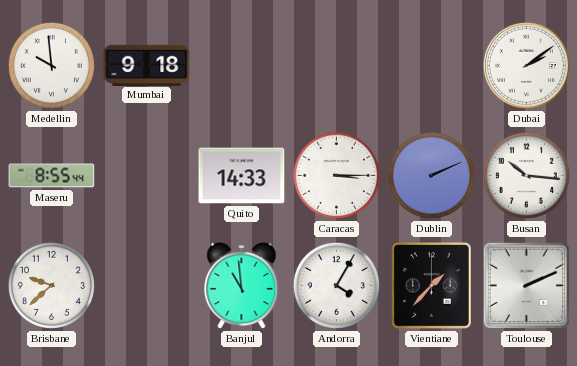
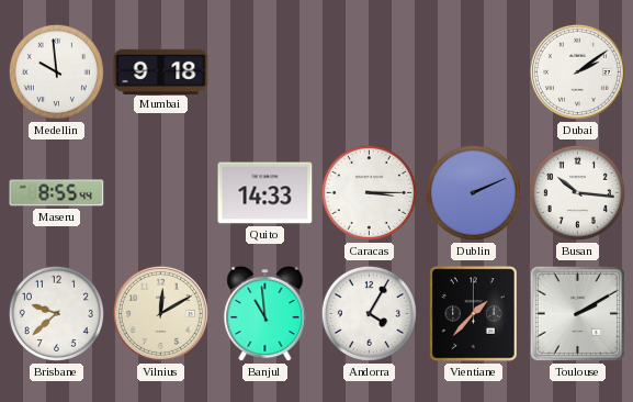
Vilnius: none -> 12:10
Toulouse: 2:11 -> 2:10
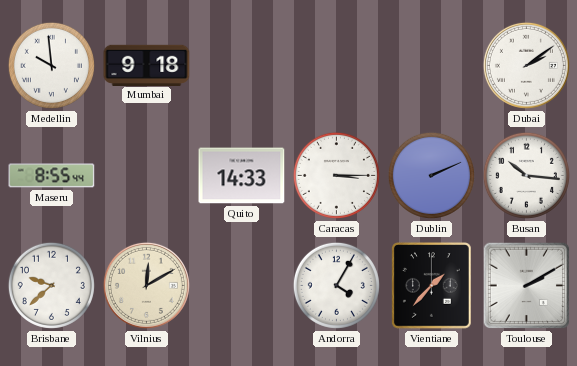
Banjul: 10:59 -> none
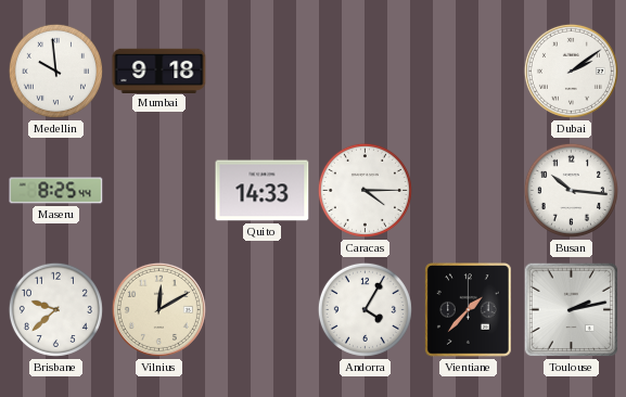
Maseru: 8:55 -> 8:25
Caracas: 3:15 -> 4:15
Dublin: 2:11 -> none
Toulouse: 2:10 -> 2:13
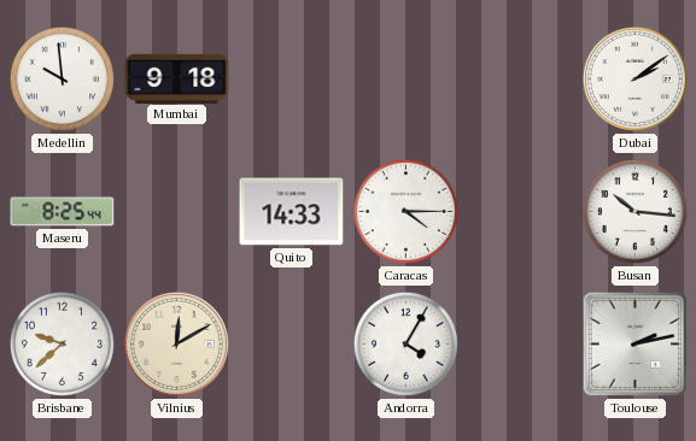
Vientiane: 1:37 -> none
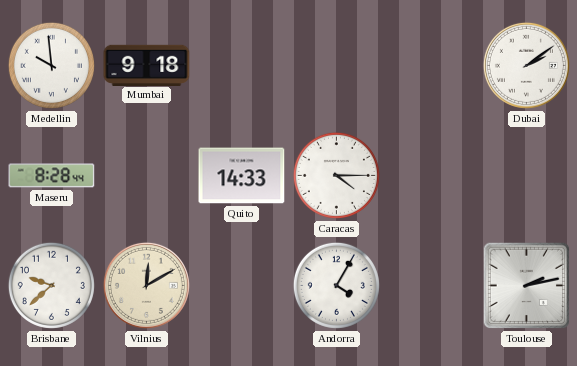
Maseru: 8:25 -> 8:28
Busan: 10:16 -> none
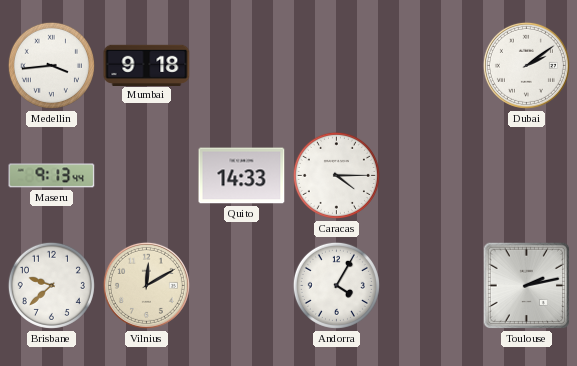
Medellin: 9:59 -> 3:44
Maseru: 8:28 -> 9:13
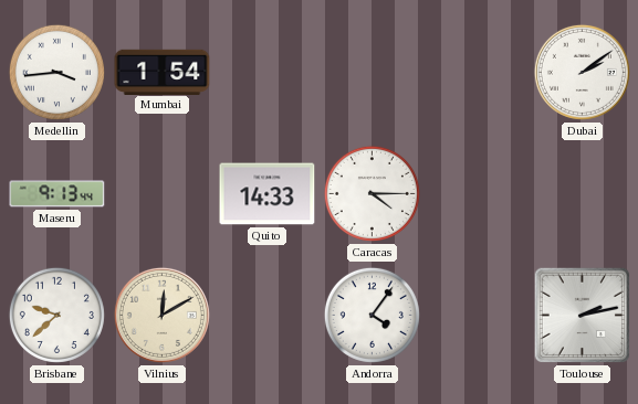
Mumbai: 9:18 -> 1:54
Andorra: 4:05 -> 4:06
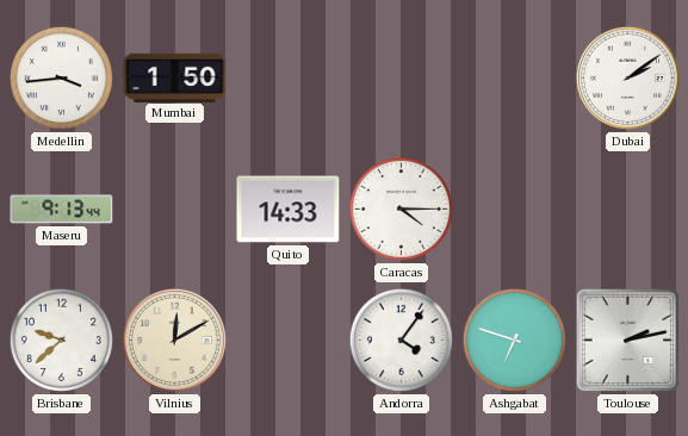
Mumbai: 1:54 -> 1:50
Ashgabat: none -> 6:48
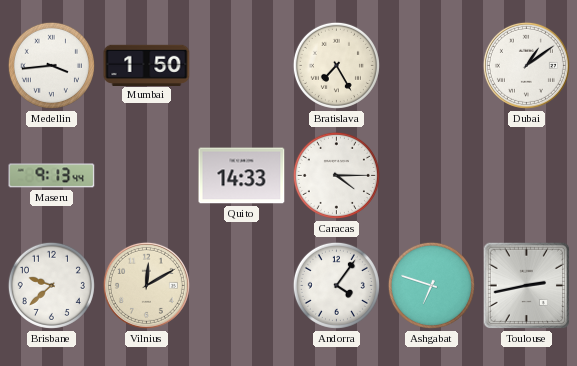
Bratislava: none -> 7:25
Dubai: 2:09 -> 1:09
Toulouse: 2:13 -> 2:43
